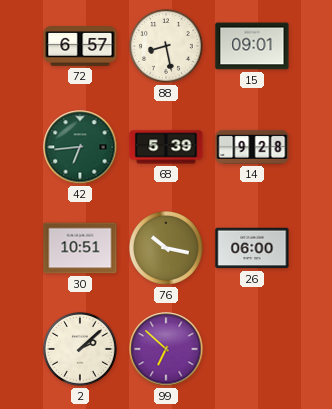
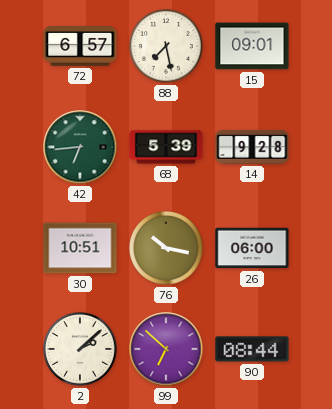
88: 8:28 -> 7:28
90: none -> 08:44
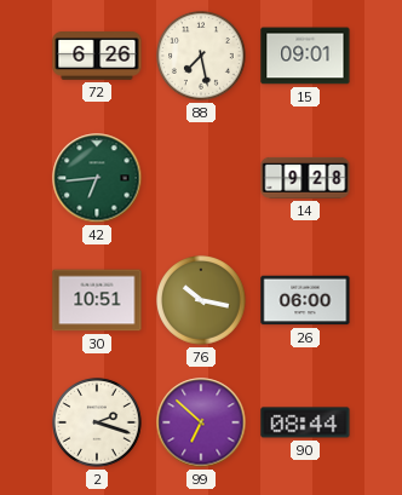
72: 6:57 -> 6:26
68: 5:39 -> none
2: 2:08 -> 2:18
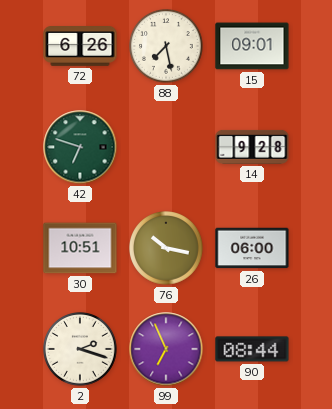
42: 6:44 -> 6:48
99: 6:52 -> 6:56
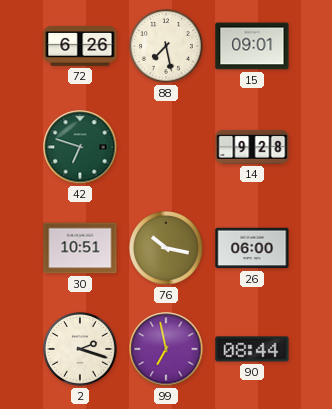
99: 6:56 -> 6:58
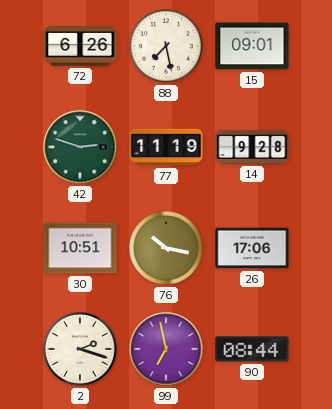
42: 6:48 -> 2:48
77: none -> 11:19
26: 06:00 -> 17:06
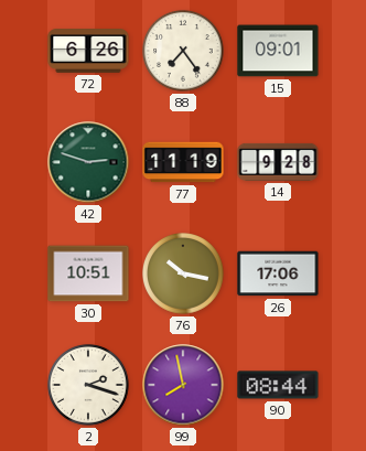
88: 7:28 -> 7:24
99: 6:58 -> 7:58
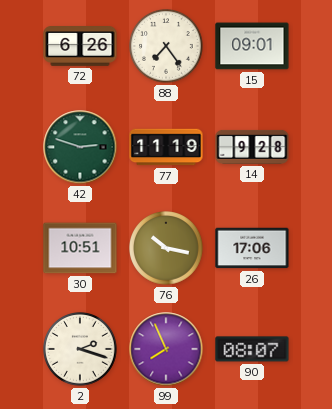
99: 7:58 -> 7:56
90: 08:44 -> 08:07
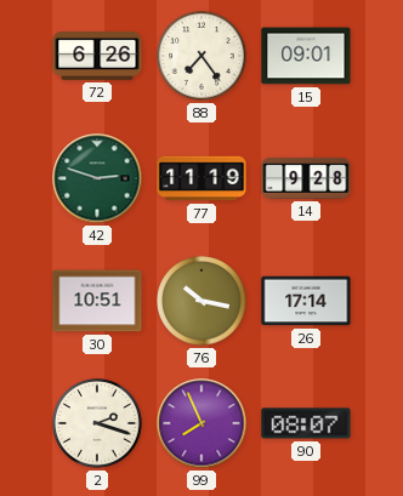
26: 17:06 -> 17:14
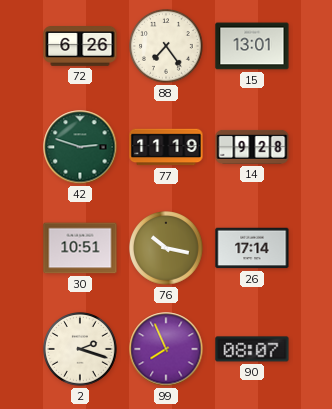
15: 09:01 -> 13:01
